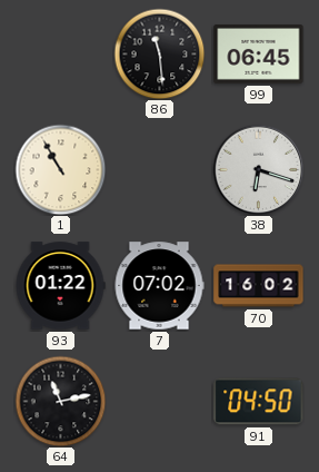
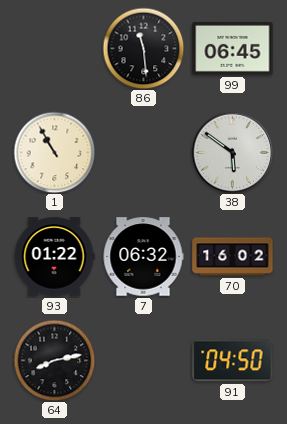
38: 6:18 -> 5:51
7: 07:02 -> 06:32
64: 11:13 -> 8:13
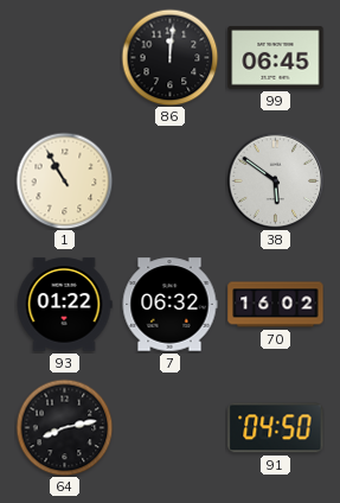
86: 11:29 -> 12:01
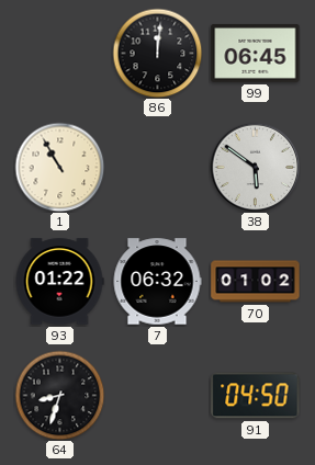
70: 16:02 -> 01:02
64: 8:13 -> 8:33
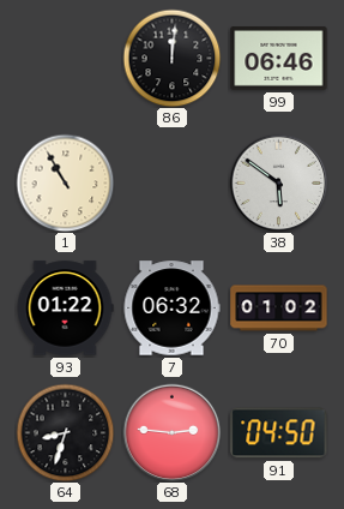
99: 06:45 -> 06:46
68: none -> 2:46
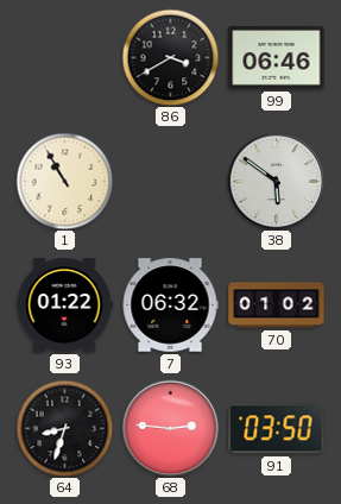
86: 12:01 -> 3:40
91: 04:50 -> 03:50
